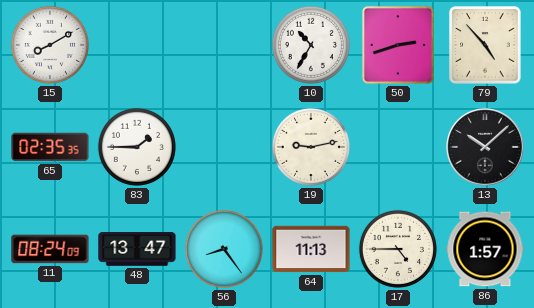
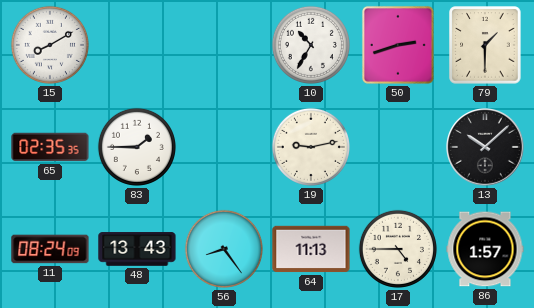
79: 4:53 -> 1:30
48: 13:47 -> 13:43
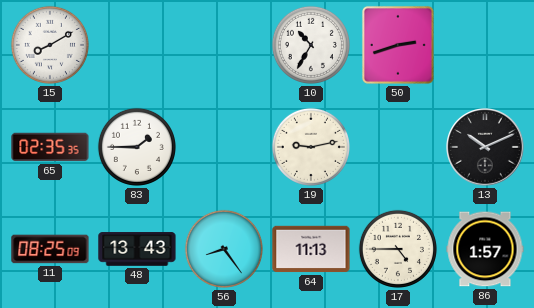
79: 1:30 -> none
13: 10:08 -> 10:11
11: 08:24 -> 08:25
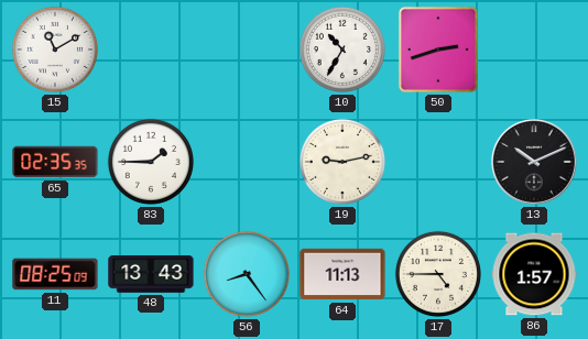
15: 8:10 -> 11:10
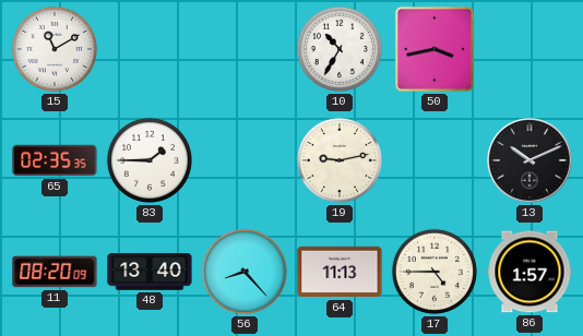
50: 2:42 -> 3:43
11: 08:25 -> 08:20
48: 13:43 -> 13:40
56: 8:24 -> 8:23
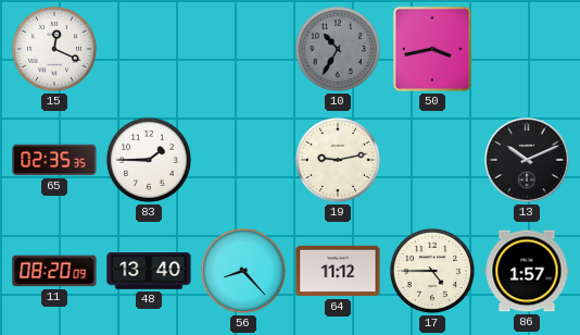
15: 11:10 -> 12:19
10 dial: white -> grey
64: 11:13 -> 11:12
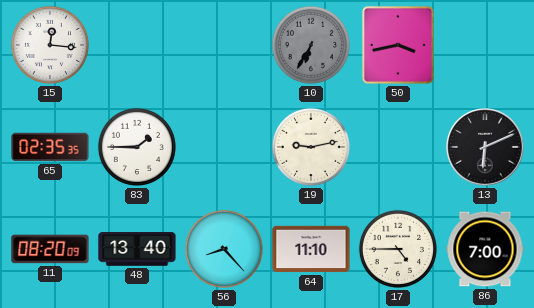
15: 12:19 -> 12:16
10: 10:35 -> 6:35
13: 10:11 -> 6:11
64: 11:12 -> 11:10
86: 1:57 -> 7:00
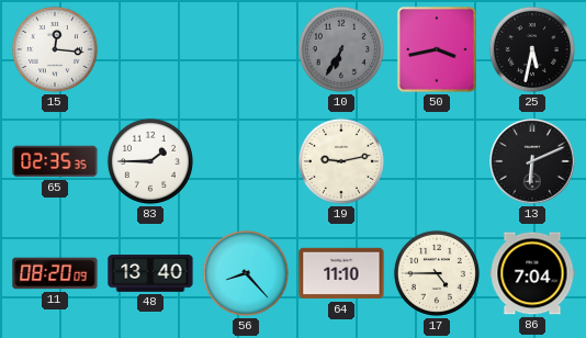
25: none -> 5:32
86: 7:00 -> 7:04
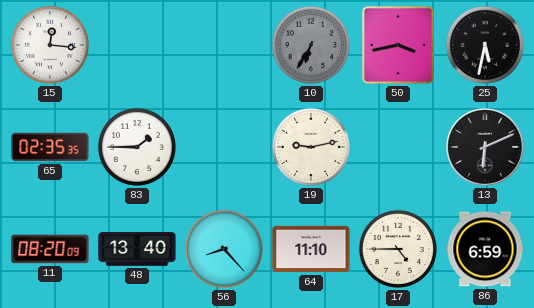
86: 7:04 -> 6:59
